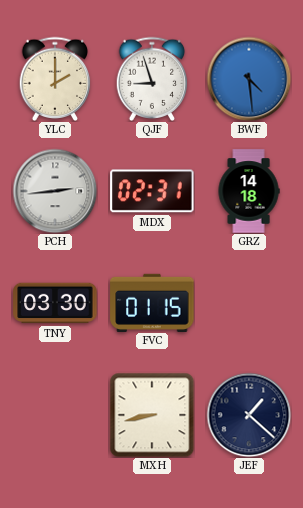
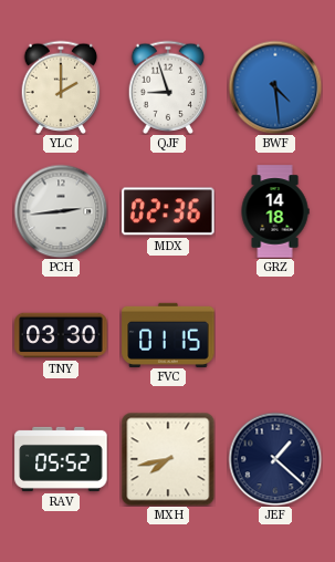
MDX: 02:31 -> 02:36
RAV: none -> 05:52
MXH: 8:43 -> 7:43
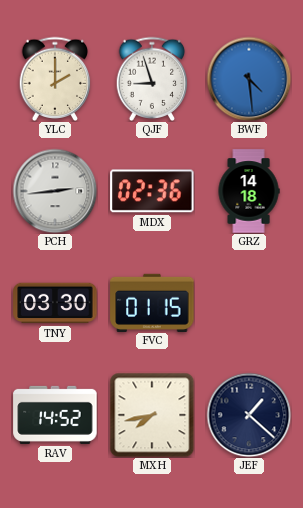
RAV: 05:52 -> 14:52
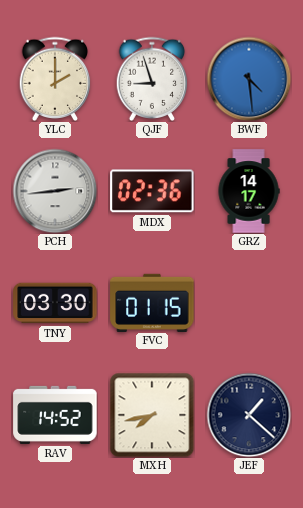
GRZ: 14:18 -> 14:17
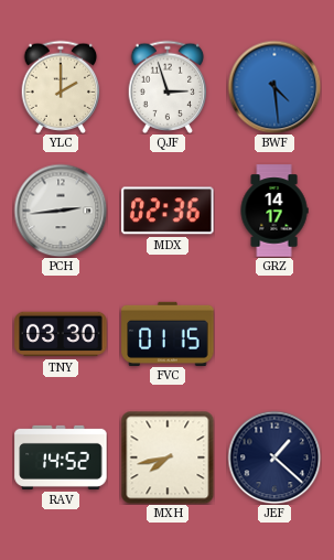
QJF: 8:57 -> 2:57
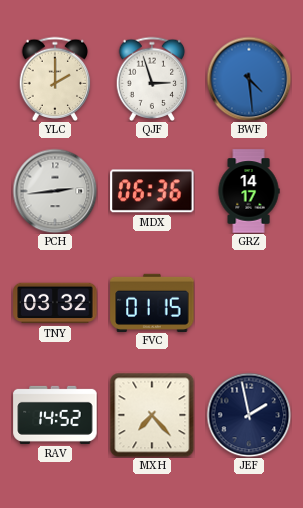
MDX: 02:36 -> 06:36
TNY: 03:30 -> 03:32
MXH: 7:43 -> 7:23
JEF: 1:22 -> 1:58
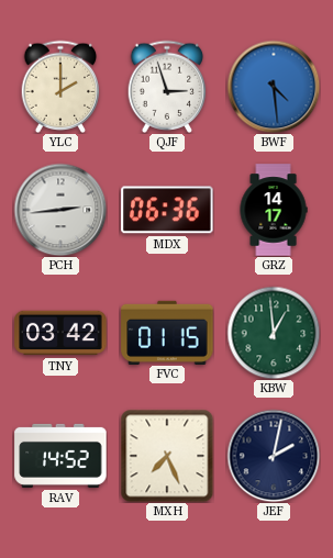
TNY: 03:32 -> 03:42
KBW: none -> 12:59
MXH: 7:23 -> 7:26
JEF: 1:58 -> 2:02
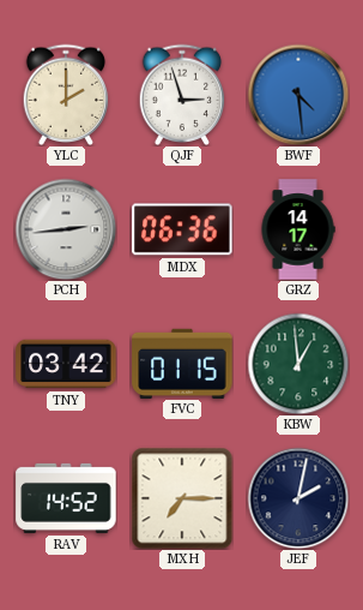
MXH: 7:26 -> 7:15
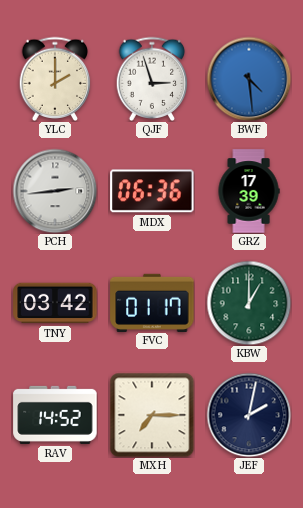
GRZ: 14:17 -> 17:39
FVC: 01:15 -> 01:17
KBW: 12:59 -> 1:00
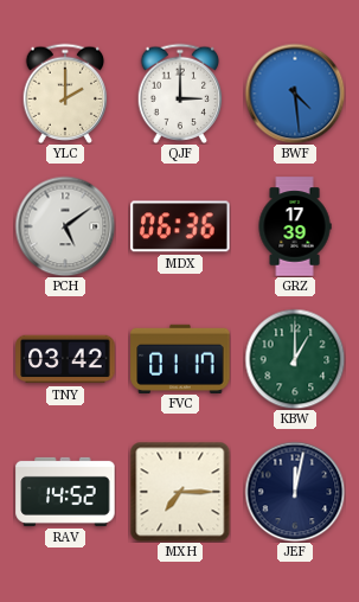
QJF: 2:57 -> 3:00
PCH: 2:44 -> 5:09
JEF: 2:02 -> 12:02
